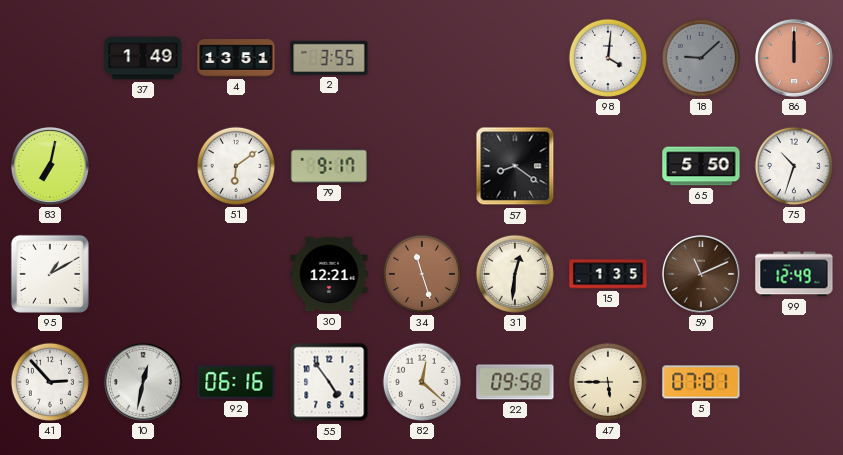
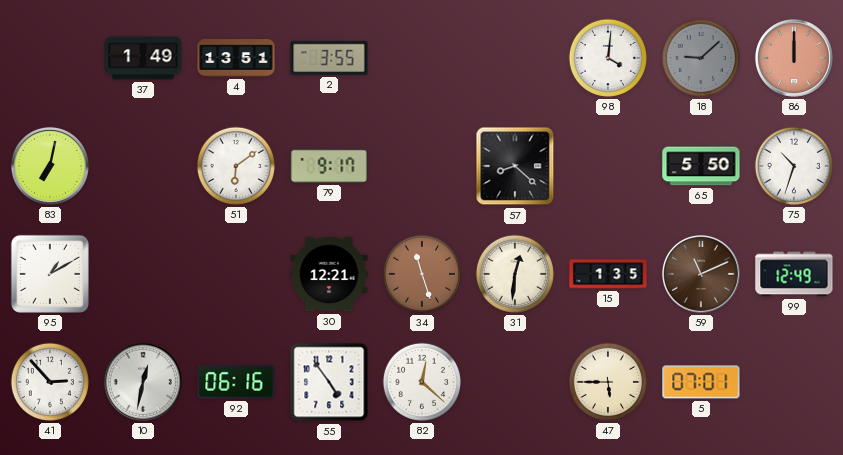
57: 8:21 -> 8:22
22: 09:58 -> none
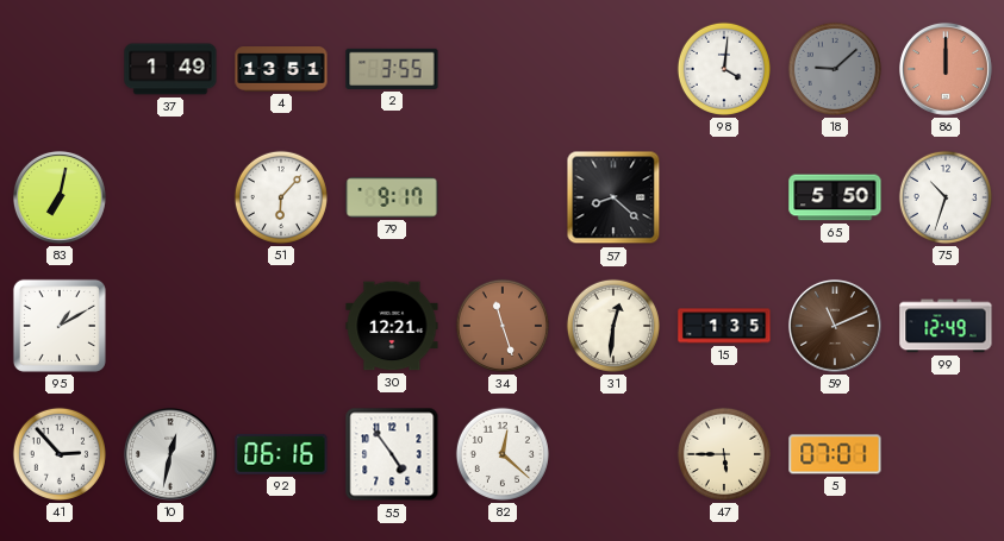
51: 6:09 -> 6:07
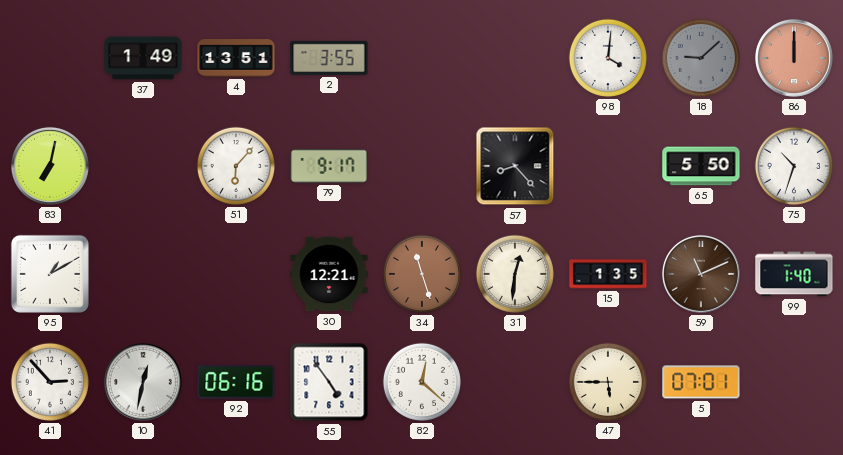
57: 8:22 -> 8:23
99: 12:49 -> 1:40
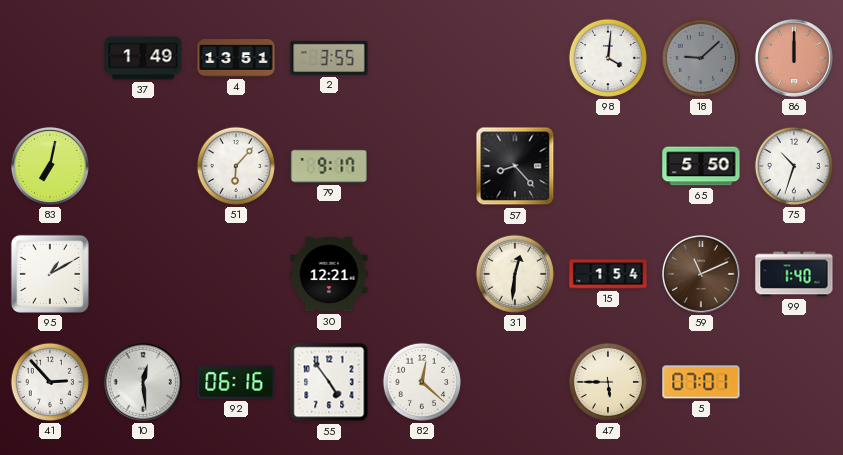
34: 11:27 -> none
15: 1:35 -> 1:54
10: 12:32 -> 12:29
